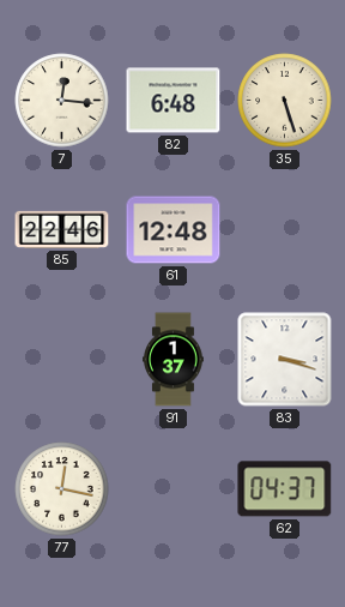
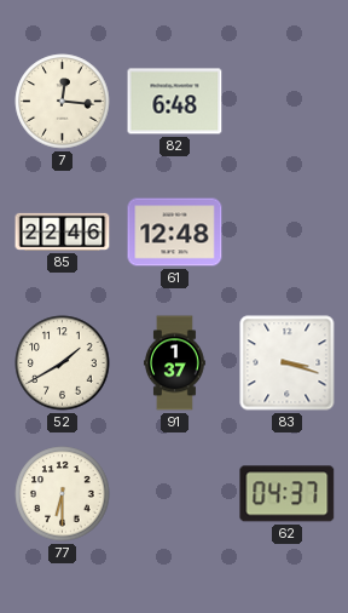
35: 5:27 -> none
52: none -> 1:40
77: 12:17 -> 6:30
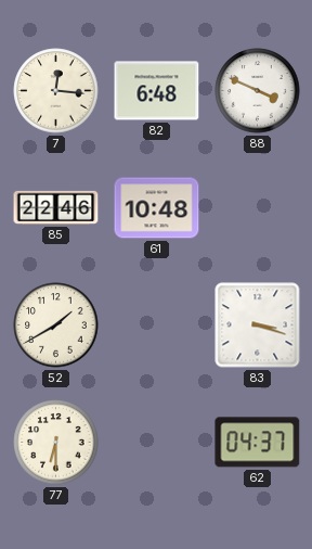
88: none -> 3:49
61: 12:48 -> 10:48
91: 1:37 -> none
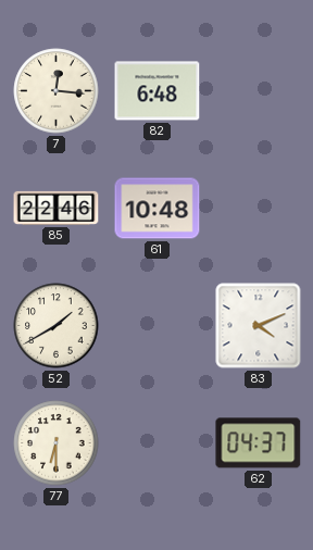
88: 3:49 -> none
83: 3:18 -> 4:11
